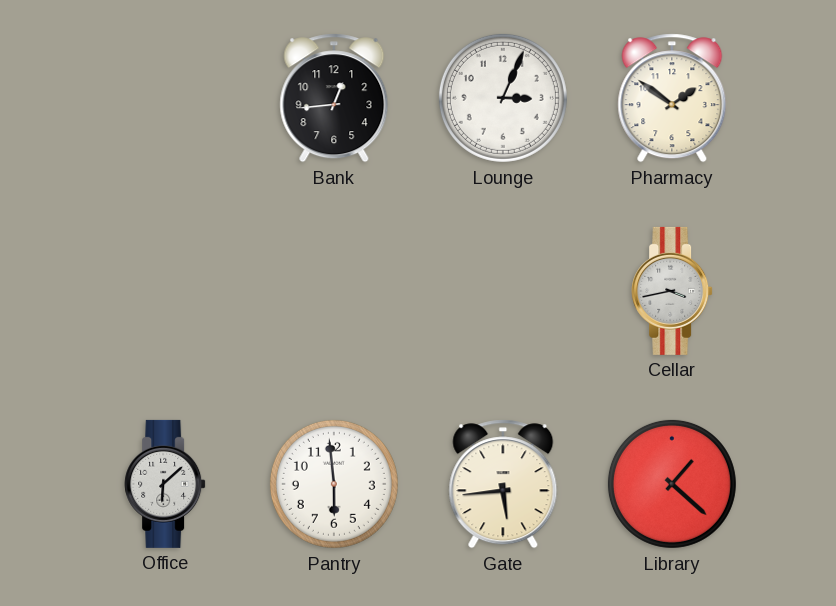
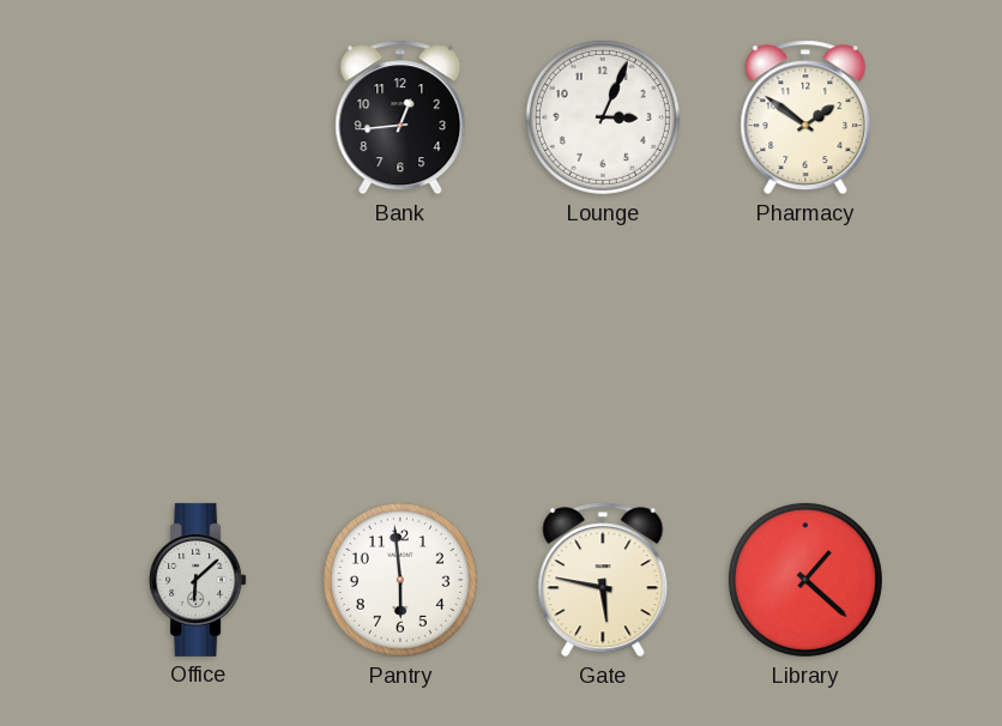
Cellar: 3:43 -> none
Gate: 5:44 -> 5:47
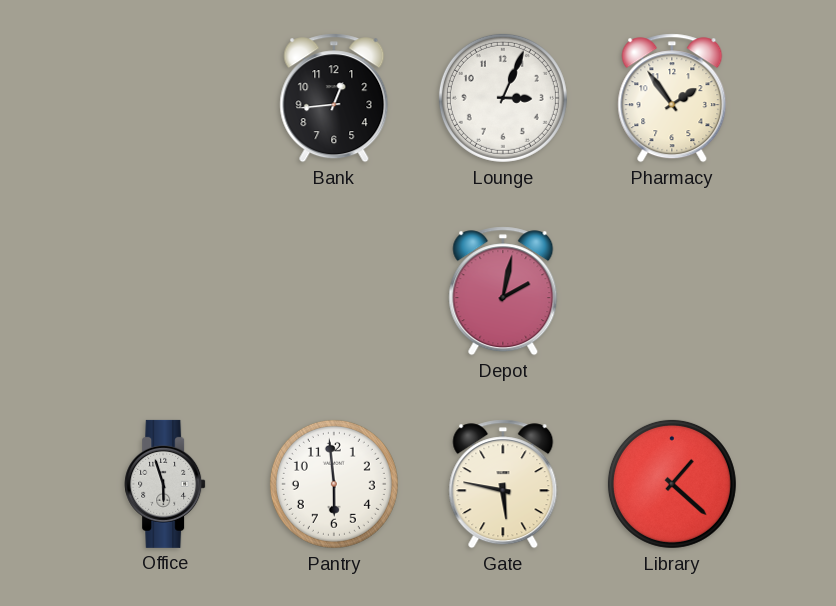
Pharmacy: 1:51 -> 1:54
Depot: none -> 2:02
Office: 6:08 -> 5:57
